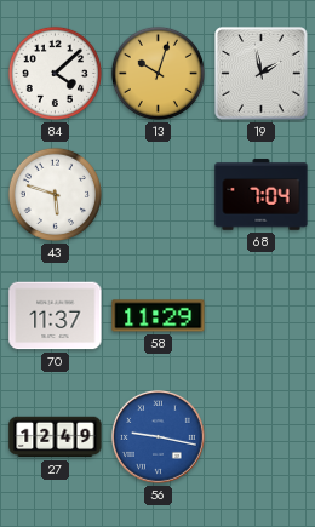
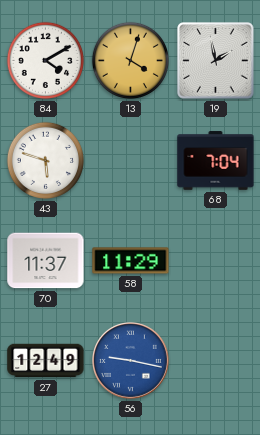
84: 4:08 -> 4:10
13: 10:03 -> 4:03
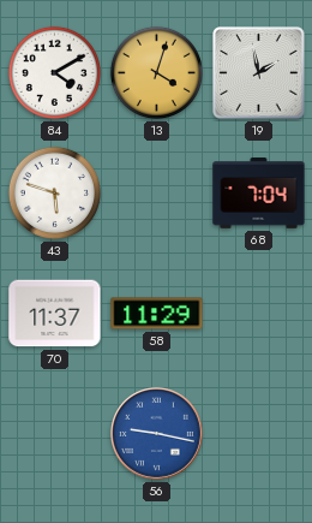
27: 12:49 -> none
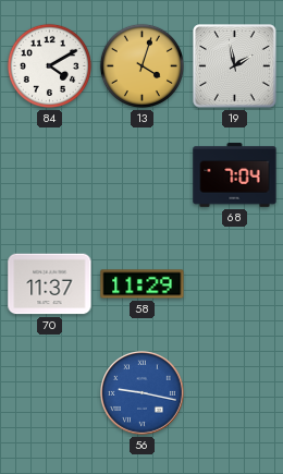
43: 5:48 -> none
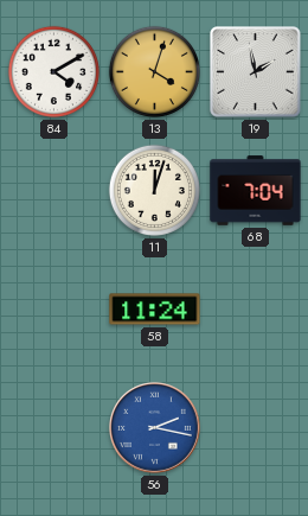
11: none -> 12:03
70: 11:37 -> none
58: 11:29 -> 11:24
56: 9:17 -> 2:17
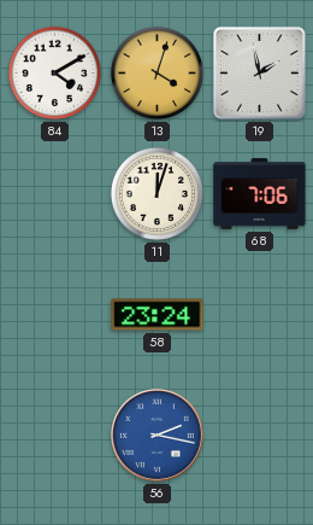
68: 7:04 -> 7:06
58: 11:24 -> 23:24
